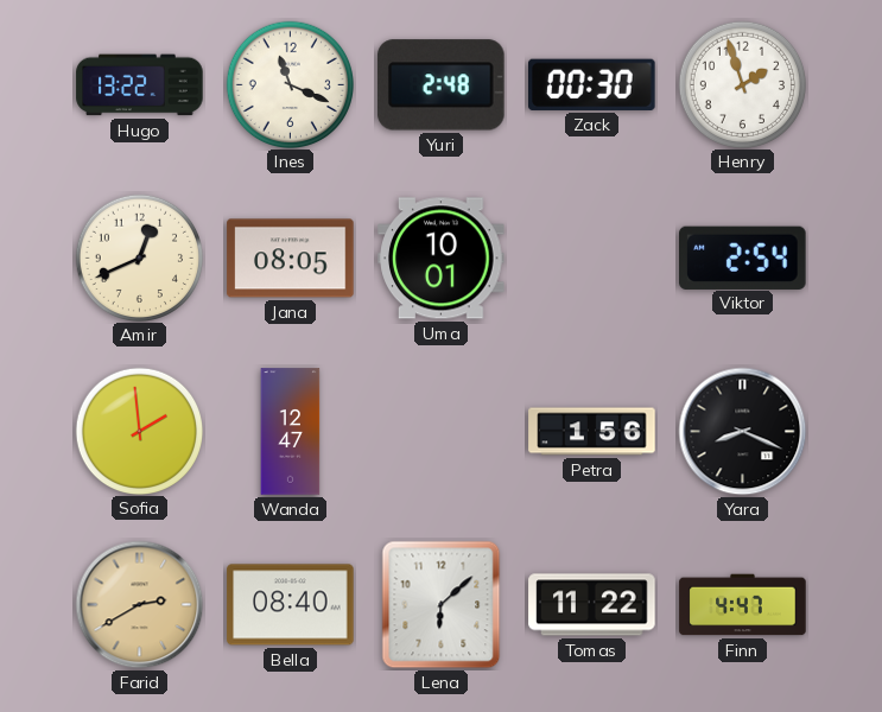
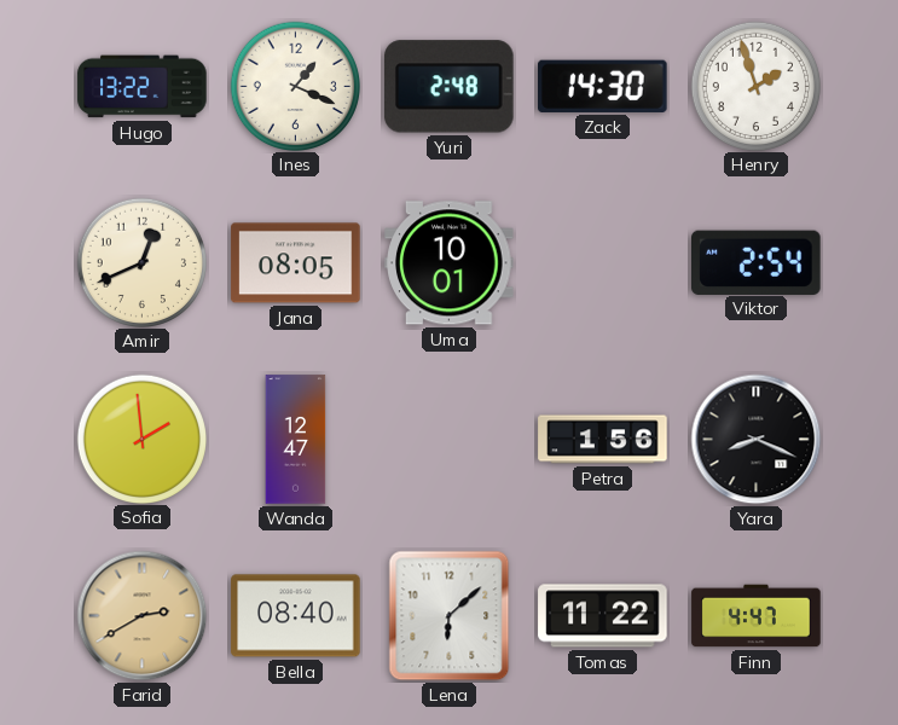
Ines: 11:19 -> 1:19
Zack: 00:30 -> 14:30
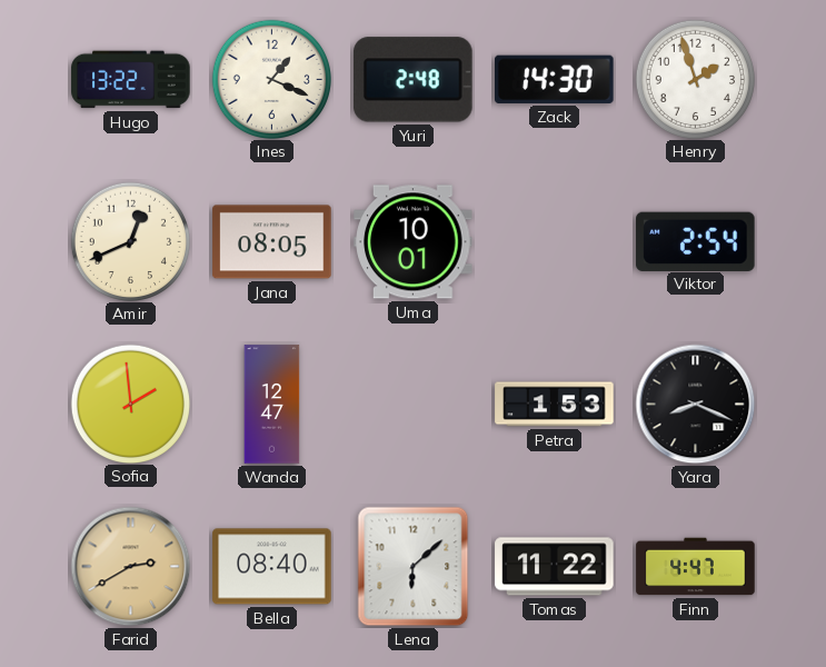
Petra: 1:56 -> 1:53
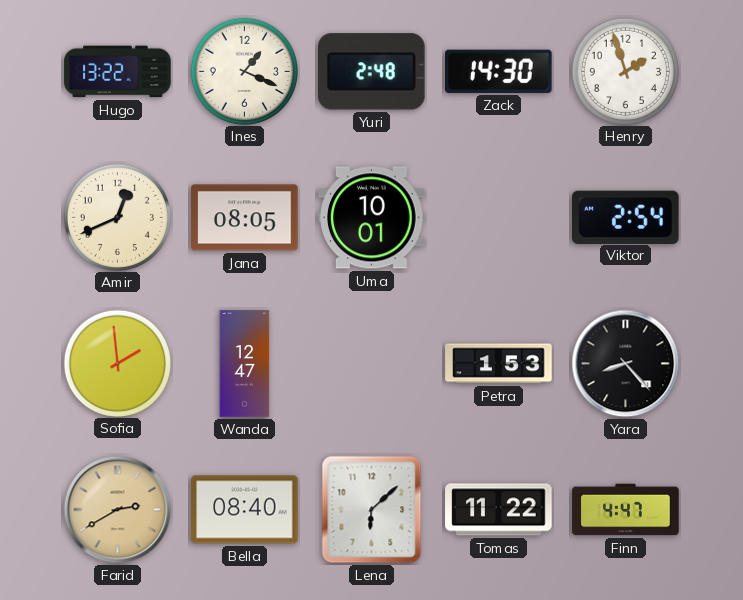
Yara: 8:19 -> 8:23
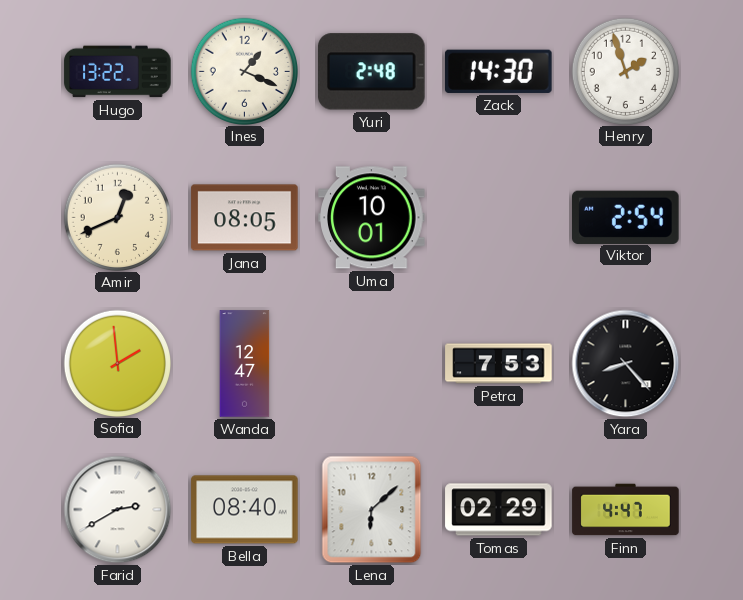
Petra: 1:53 -> 7:53
Farid dial: champagne -> white
Tomas: 11:22 -> 02:29
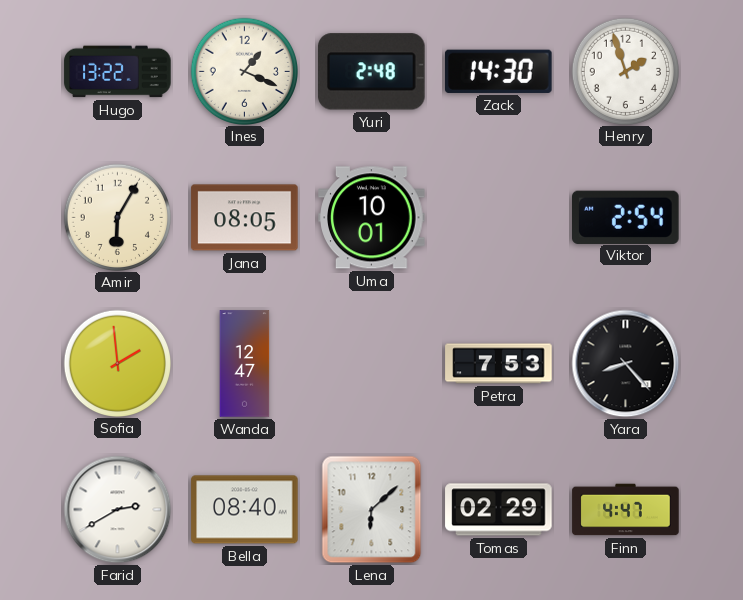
Amir: 12:41 -> 6:05
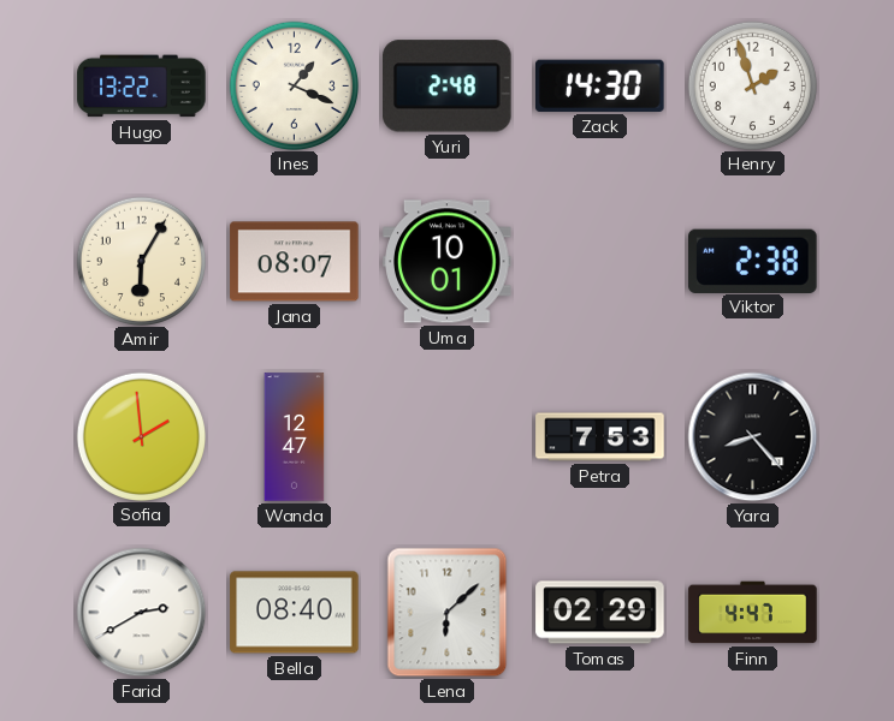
Jana: 08:05 -> 08:07
Viktor: 2:54 -> 2:38
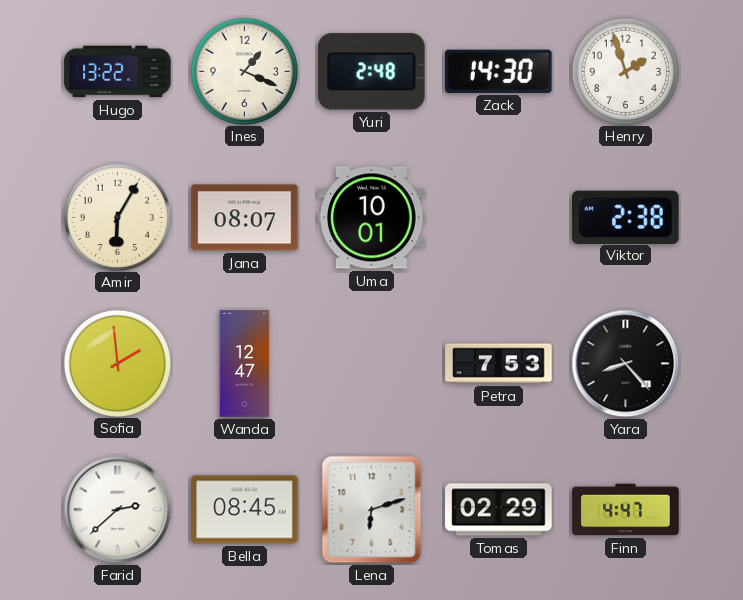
Farid: 2:40 -> 2:38
Bella: 08:40 -> 08:45
Lena: 6:08 -> 6:12
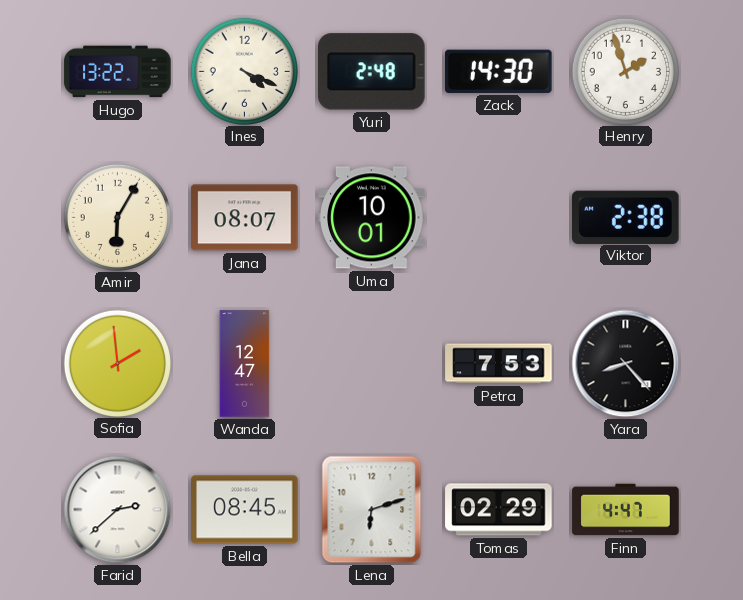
Ines: 1:19 -> 4:19
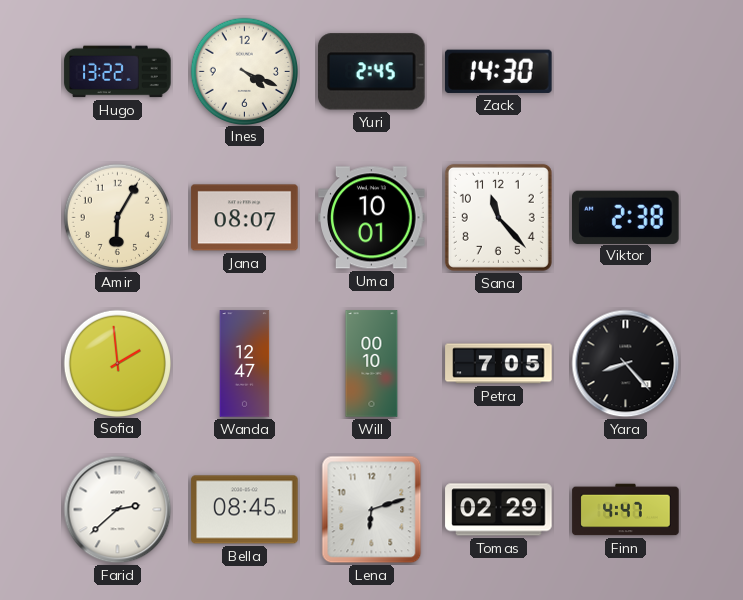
Yuri: 2:48 -> 2:45
Henry: 1:57 -> none
Sana: none -> 11:23
Will: none -> 00:10
Petra: 7:53 -> 7:05
